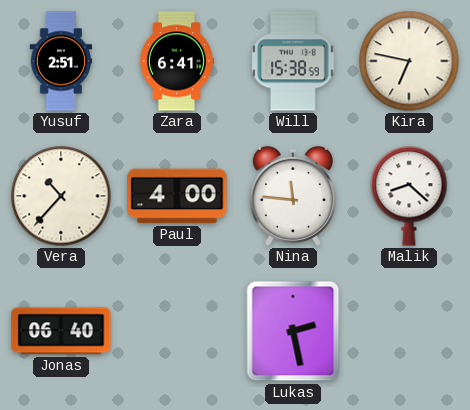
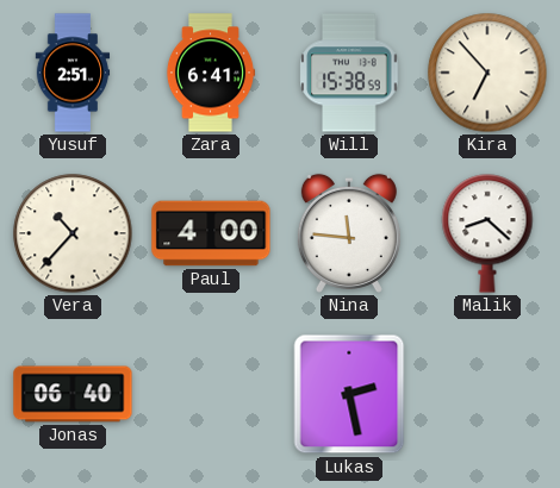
Kira: 6:47 -> 6:53
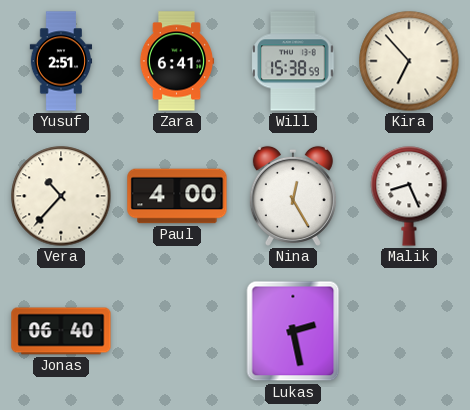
Nina: 11:46 -> 12:25
Malik: 8:22 -> 8:26
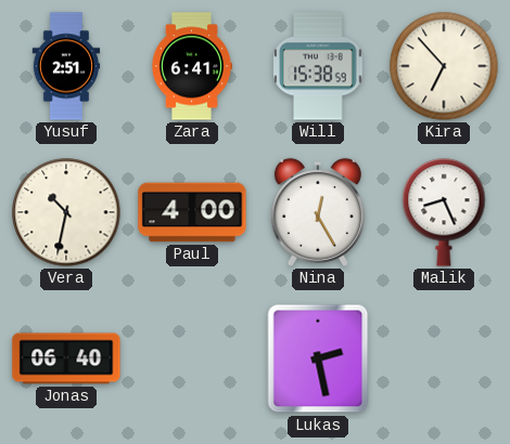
Vera: 10:37 -> 10:32
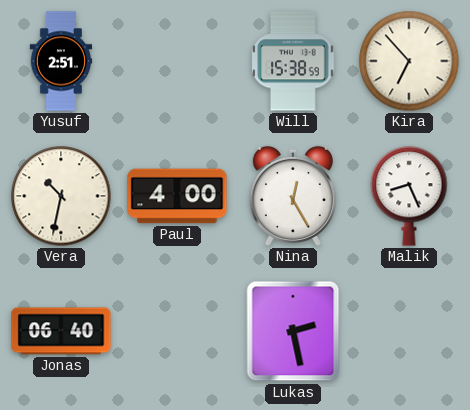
Zara: 6:41 -> none
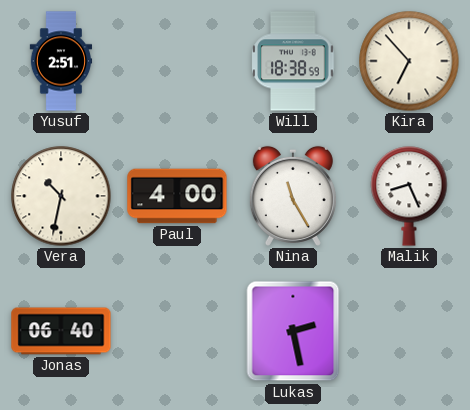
Will: 15:38 -> 18:38
Nina: 12:25 -> 11:25
